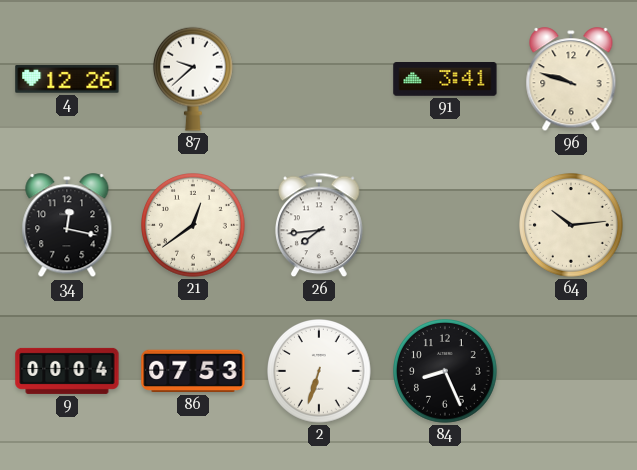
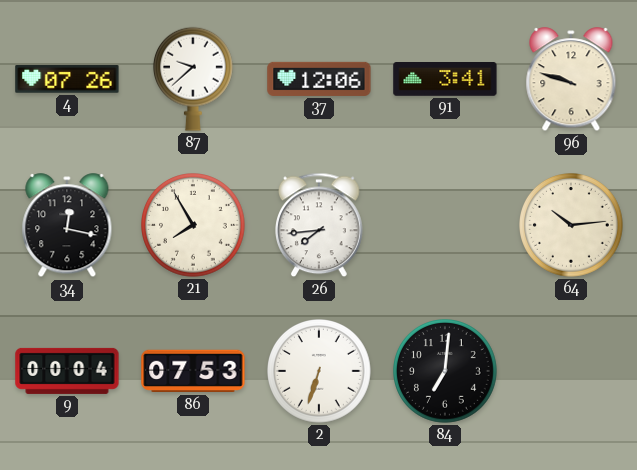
4: 12:26 -> 07:26
37: none -> 12:06
21: 12:39 -> 7:55
84: 8:26 -> 7:01
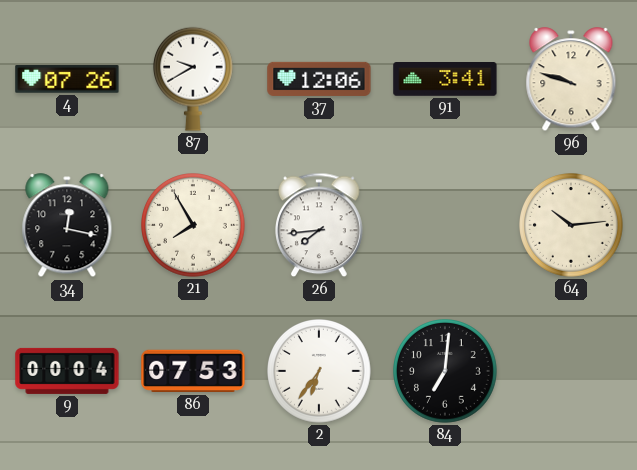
87: 9:38 -> 9:40
2: 6:33 -> 6:36
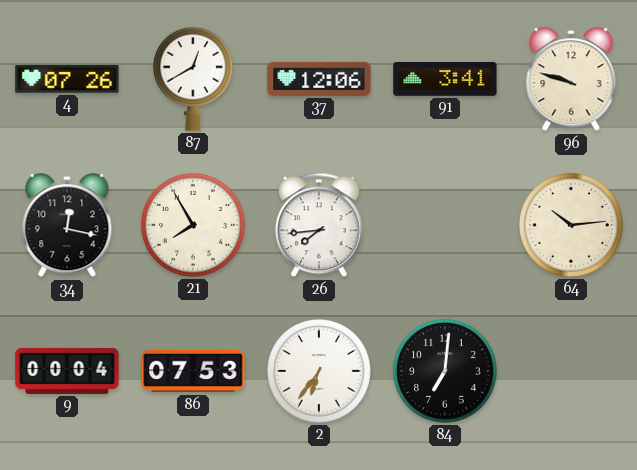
87: 9:40 -> 12:40
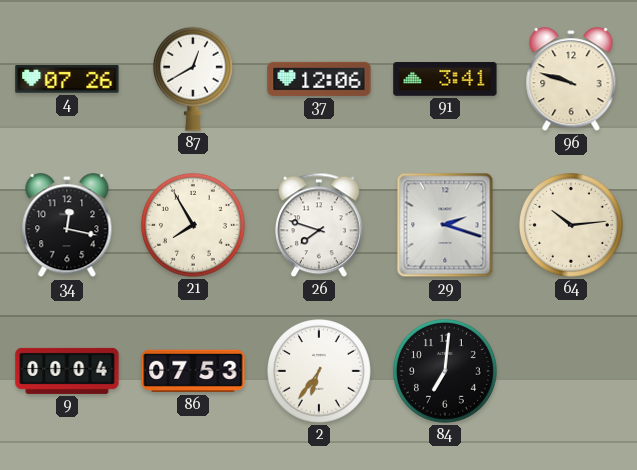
26: 7:44 -> 7:48
29: none -> 2:18
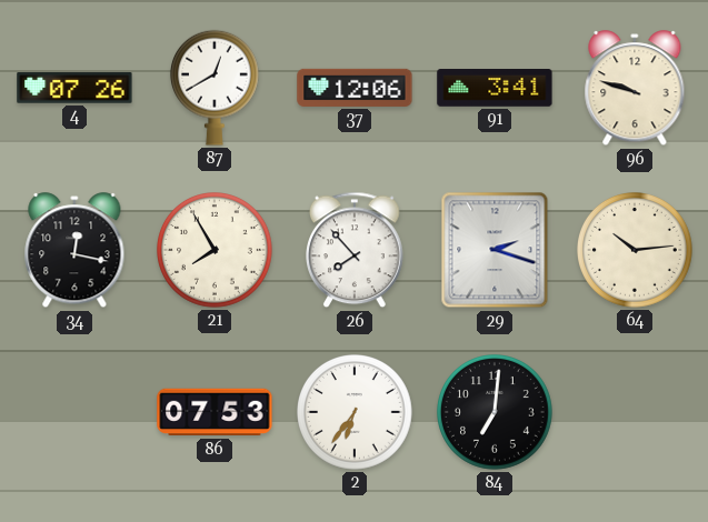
26: 7:48 -> 7:53
9: 00:04 -> none
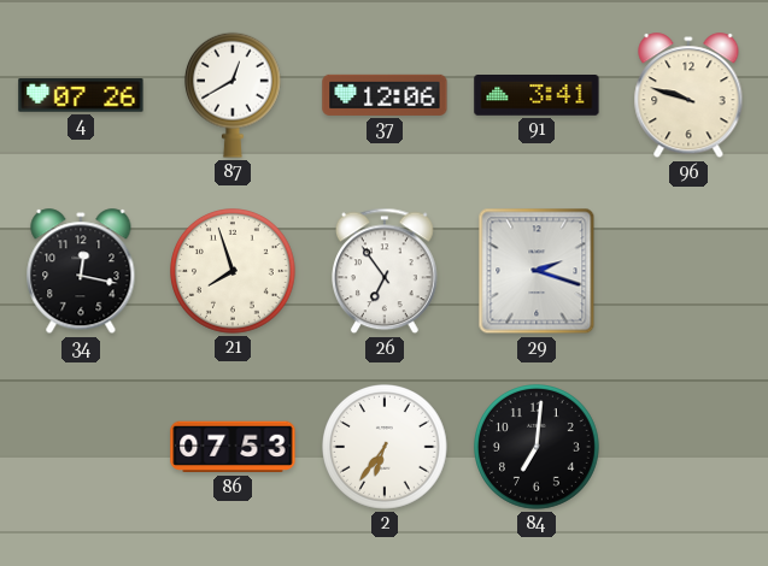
21: 7:55 -> 7:57
26: 7:53 -> 6:54
64: 10:14 -> none
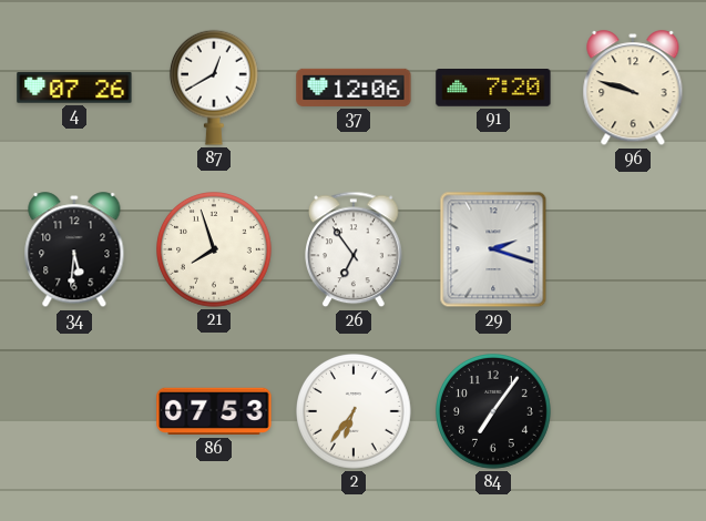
91: 3:41 -> 7:20
34: 12:17 -> 5:31
84: 7:01 -> 7:06
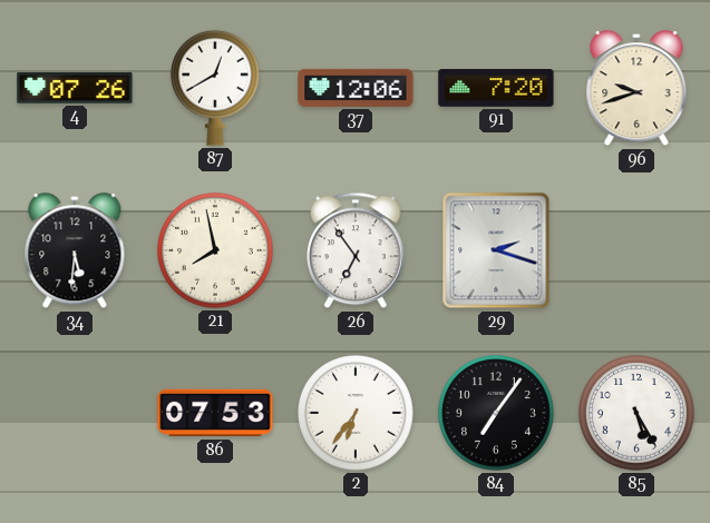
96: 9:48 -> 9:42
21: 7:57 -> 7:58
85: none -> 5:25
